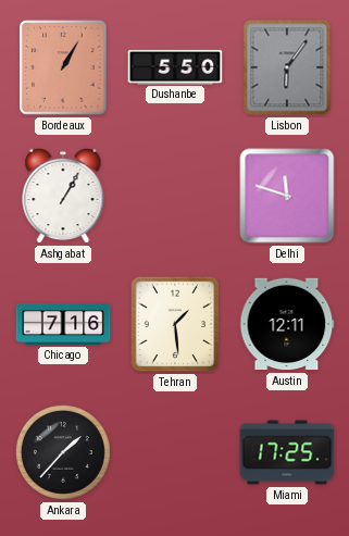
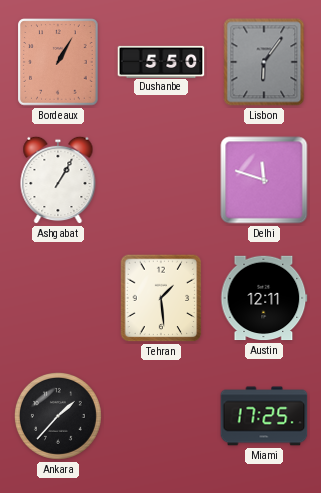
Chicago: 7:16 -> none
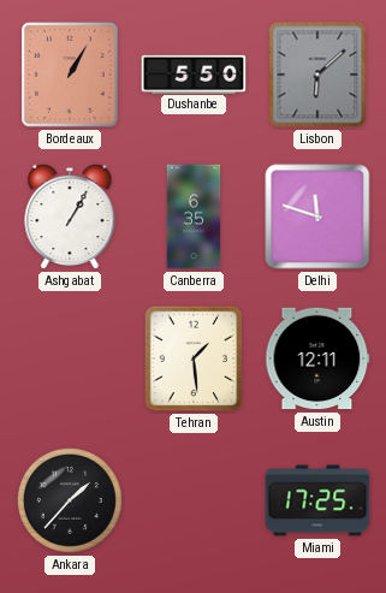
Lisbon: 6:06 -> 6:08
Canberra: none -> 6:35
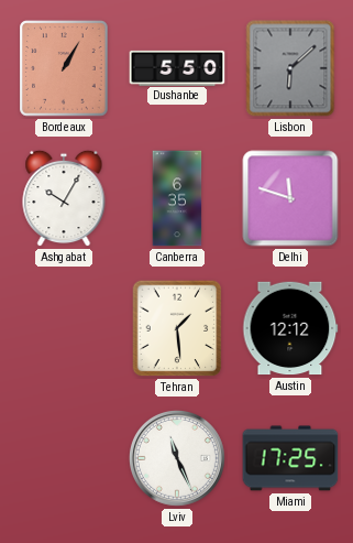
Ashgabat: 1:05 -> 10:05
Austin: 12:11 -> 12:12
Ankara: 1:37 -> none
Lviv: none -> 11:26
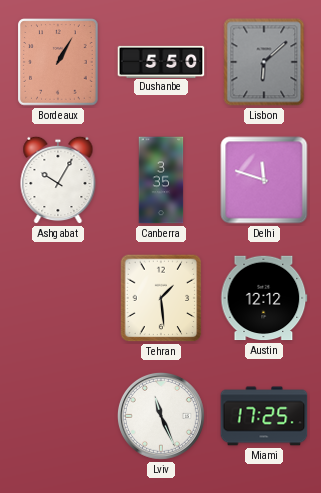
Canberra: 6:35 -> 3:35
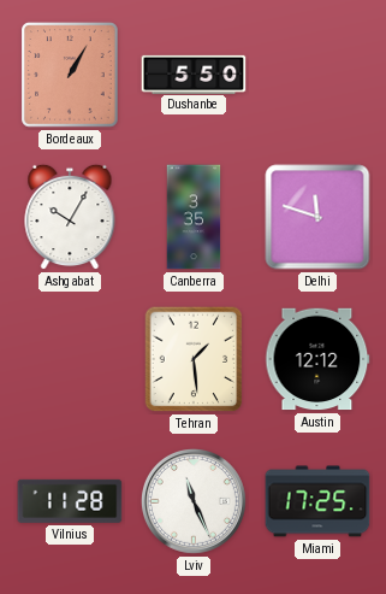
Lisbon: 6:08 -> none
Vilnius: none -> 11:28
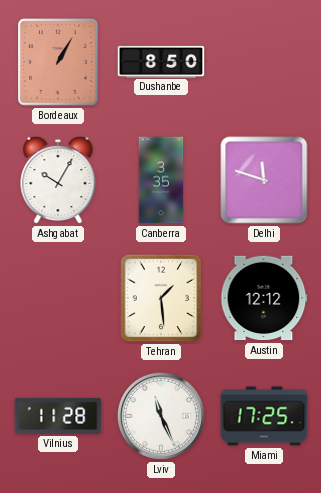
Dushanbe: 5:50 -> 8:50
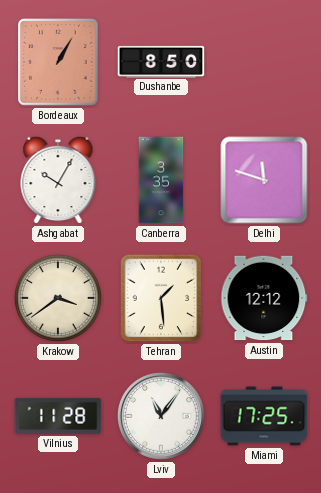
Krakow: none -> 3:39
Lviv: 11:26 -> 11:06
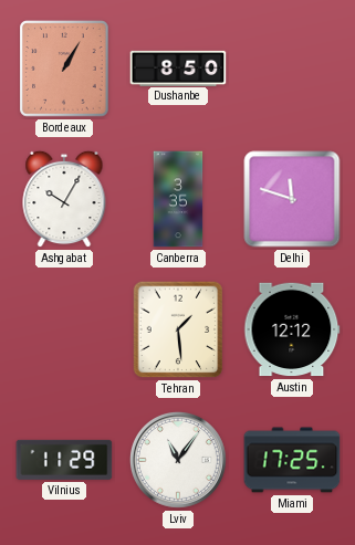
Krakow: 3:39 -> none
Vilnius: 11:28 -> 11:29
